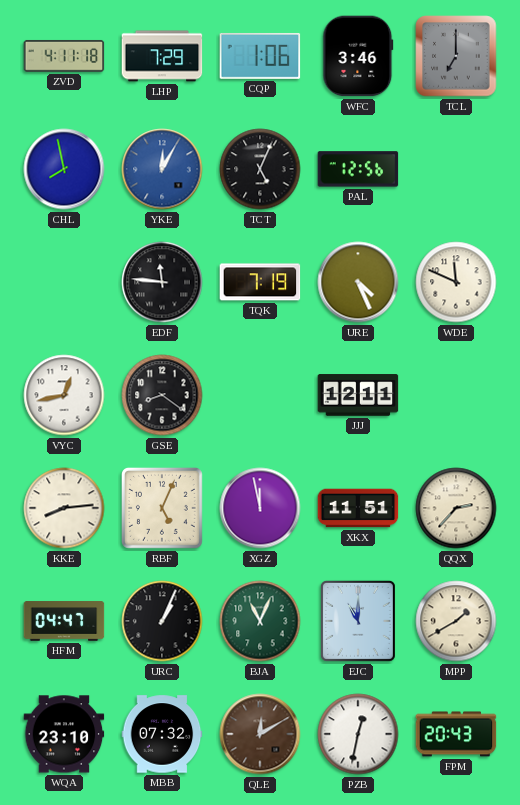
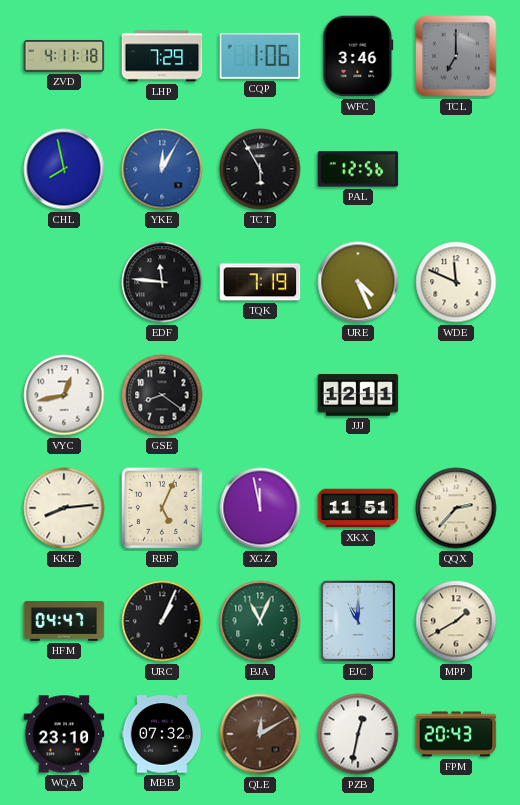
TCT: 5:04 -> 5:55
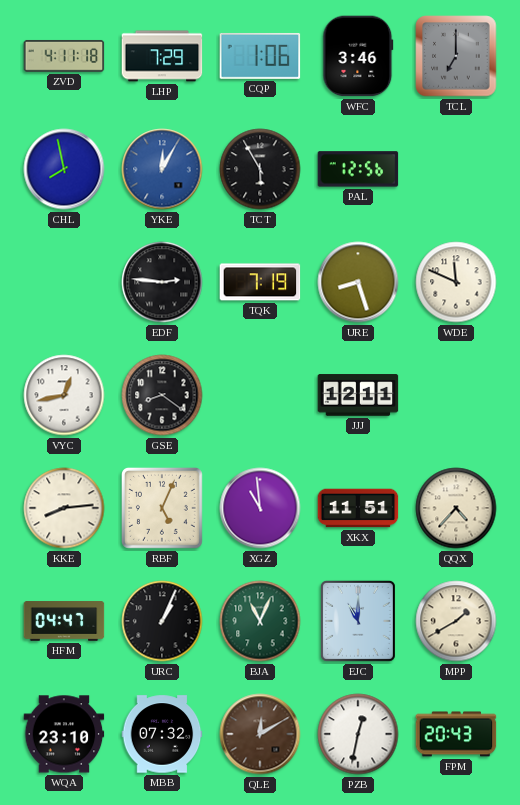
EDF: 11:46 -> 2:46
URE: 4:26 -> 8:27
XGZ: 11:58 -> 10:59
QQX: 2:37 -> 4:37
